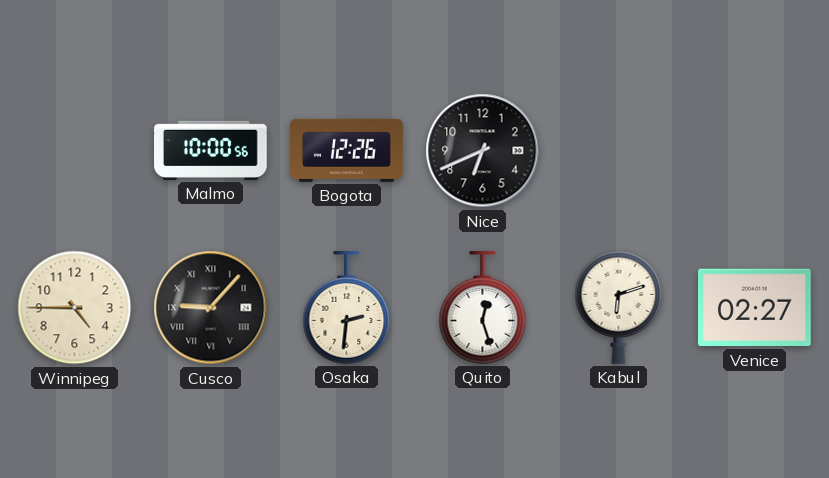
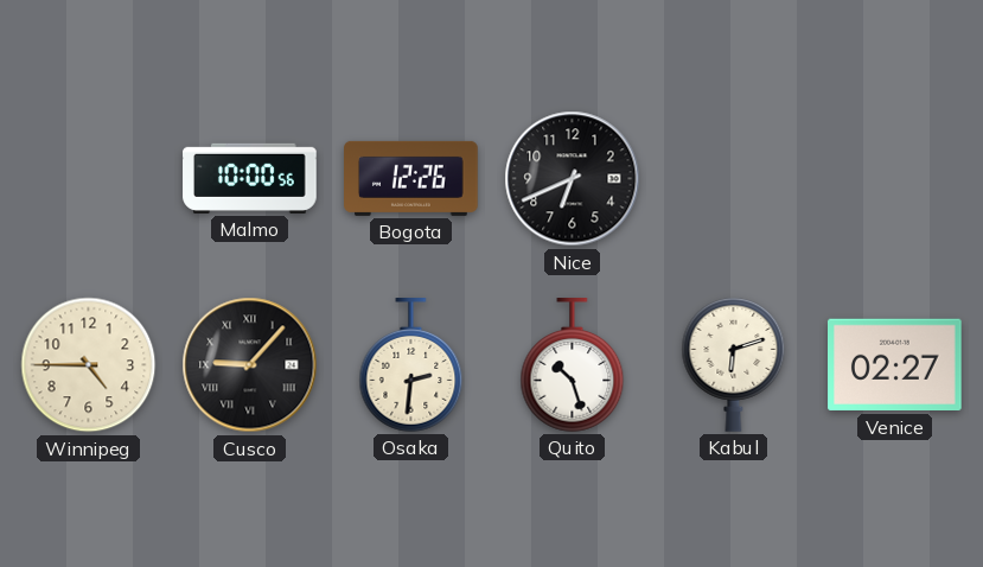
Quito: 12:27 -> 10:27
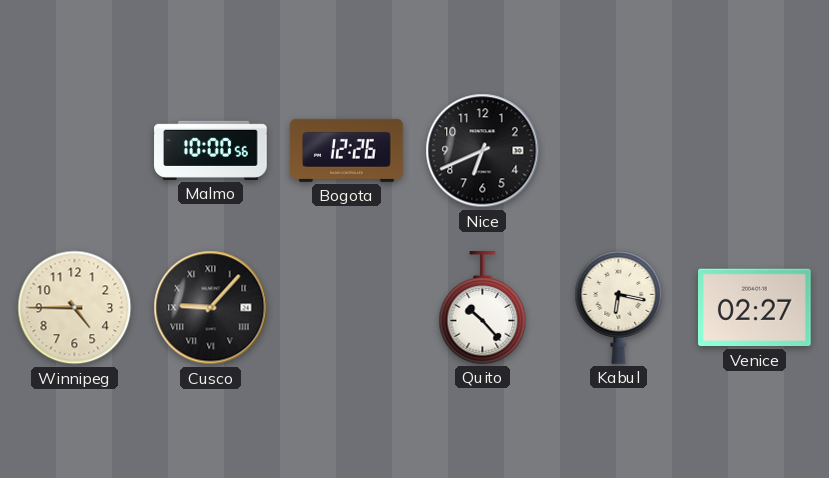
Osaka: 2:31 -> none
Quito: 10:27 -> 10:23
Kabul: 6:12 -> 6:17
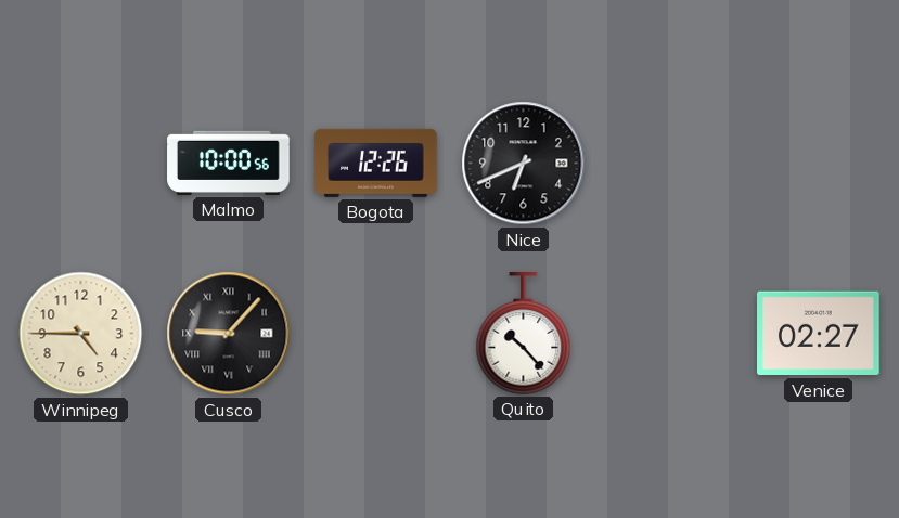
Kabul: 6:17 -> none
